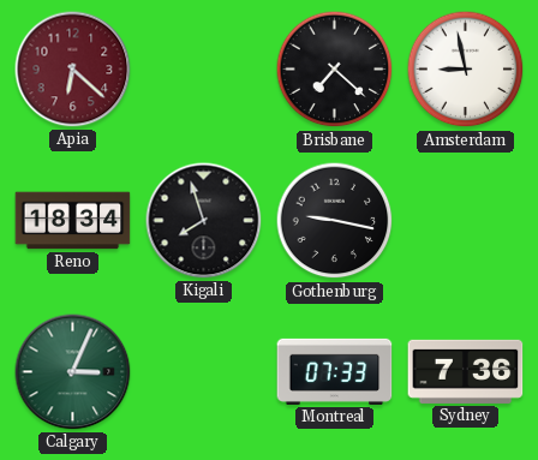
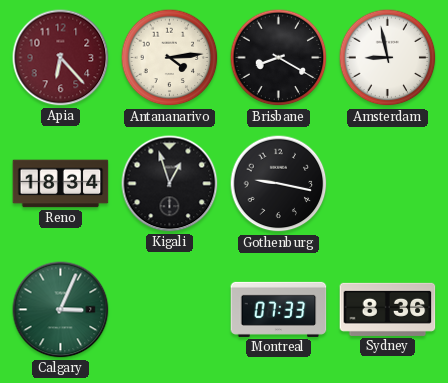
Apia: 6:22 -> 6:23
Antananarivo: none -> 4:14
Brisbane: 7:22 -> 8:20
Kigali: 7:57 -> 12:57
Sydney: 7:36 -> 8:36
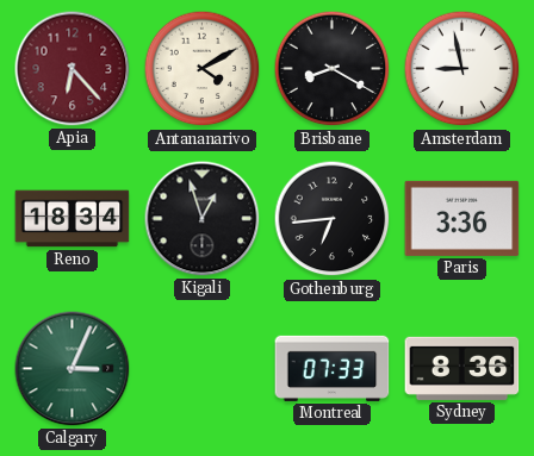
Antananarivo: 4:14 -> 4:10
Gothenburg: 9:17 -> 6:44
Paris: none -> 3:36
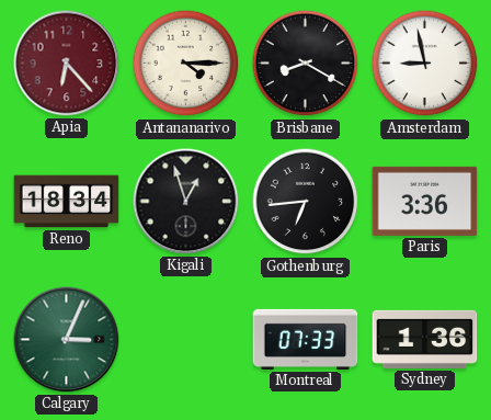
Antananarivo: 4:10 -> 4:15
Sydney: 8:36 -> 1:36
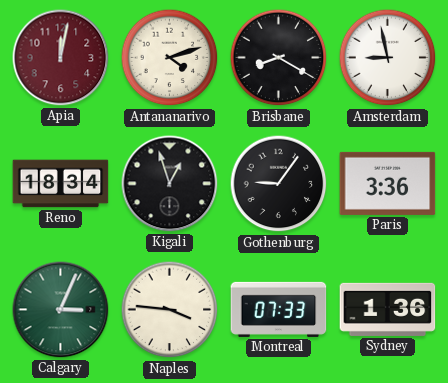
Apia: 6:23 -> 12:02
Antananarivo: 4:15 -> 4:12
Gothenburg: 6:44 -> 9:06
Naples: none -> 3:46
